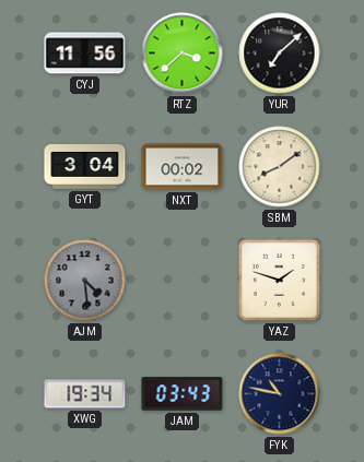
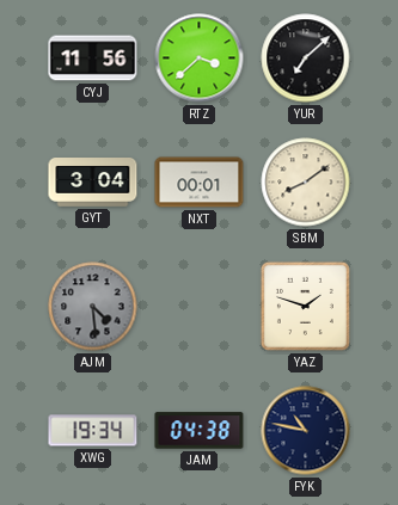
NXT: 00:02 -> 00:01
JAM: 03:43 -> 04:38
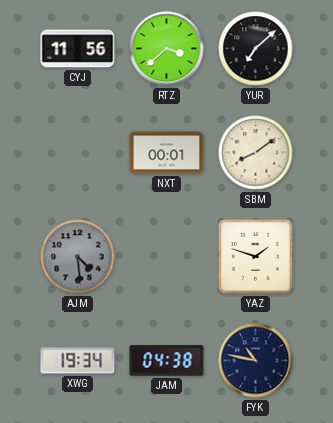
GYT: 3:04 -> none
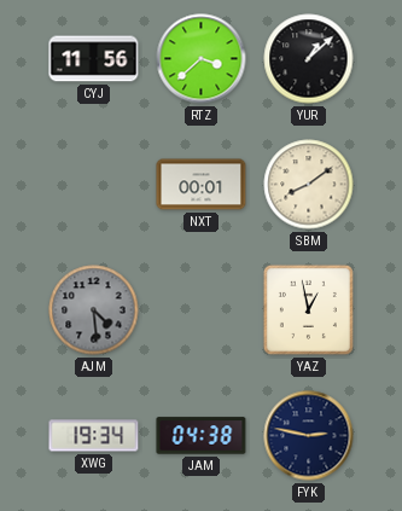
YUR: 7:08 -> 1:08
YAZ: 1:48 -> 12:58
FYK: 10:47 -> 2:47
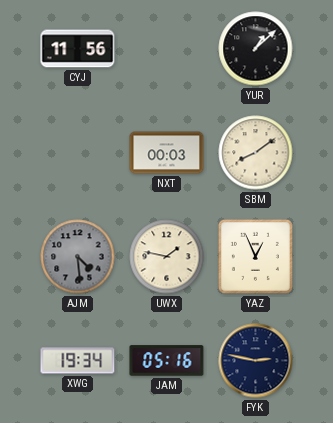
RTZ: 3:38 -> none
NXT: 00:01 -> 00:03
UWX: none -> 1:47
YAZ: 12:58 -> 12:56
JAM: 04:38 -> 05:16
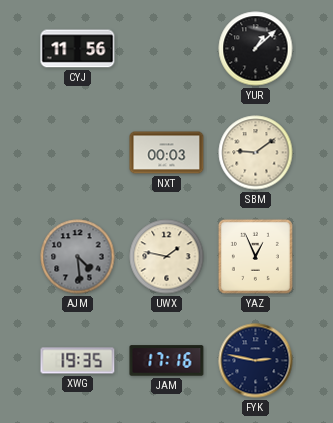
SBM: 8:09 -> 9:09
XWG: 19:34 -> 19:35
JAM: 05:16 -> 17:16
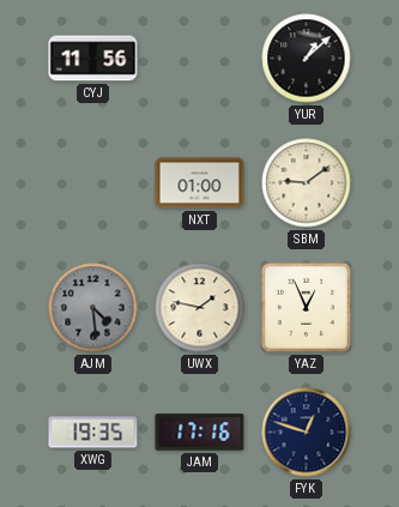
NXT: 00:03 -> 01:00
FYK: 2:47 -> 12:48
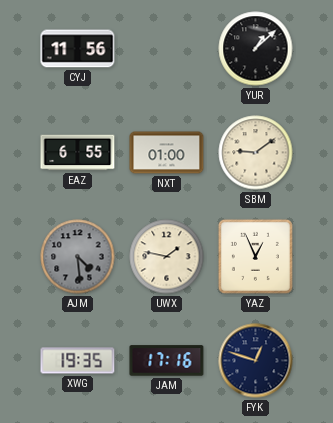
EAZ: none -> 6:55
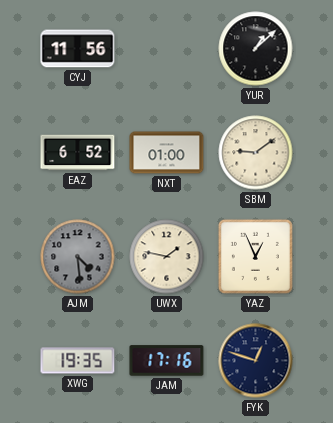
EAZ: 6:55 -> 6:52
